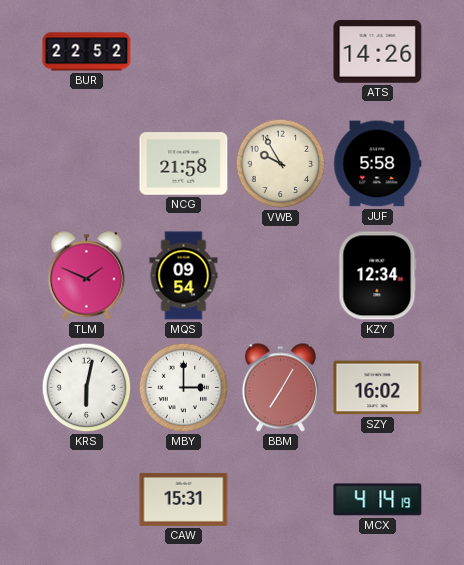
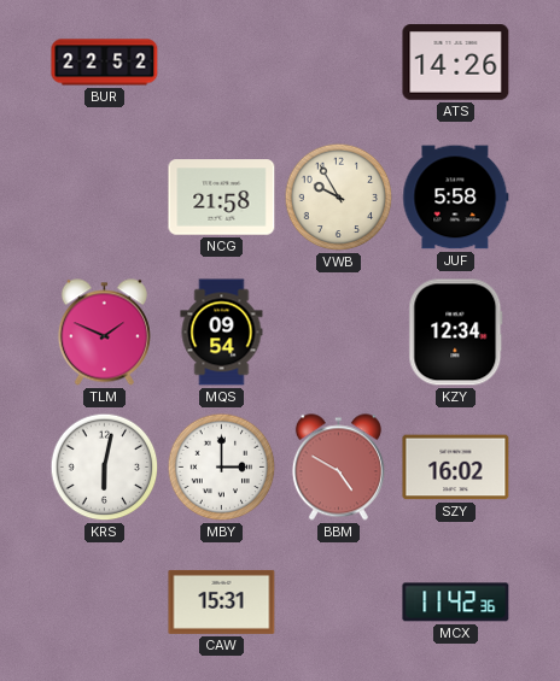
BBM: 7:05 -> 4:50
MCX: 4:14 -> 11:42
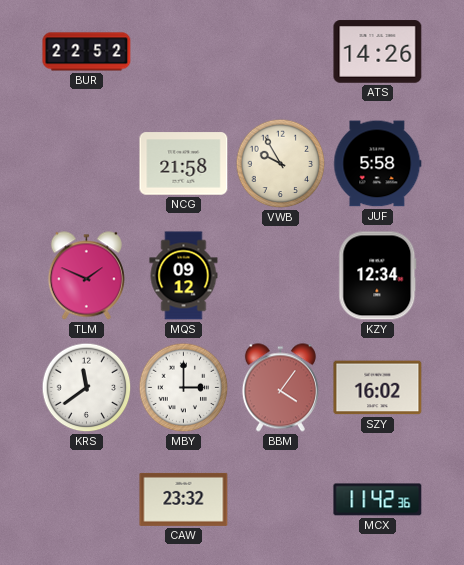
MQS: 09:54 -> 09:12
KRS: 6:02 -> 11:39
BBM: 4:50 -> 4:06
CAW: 15:31 -> 23:32
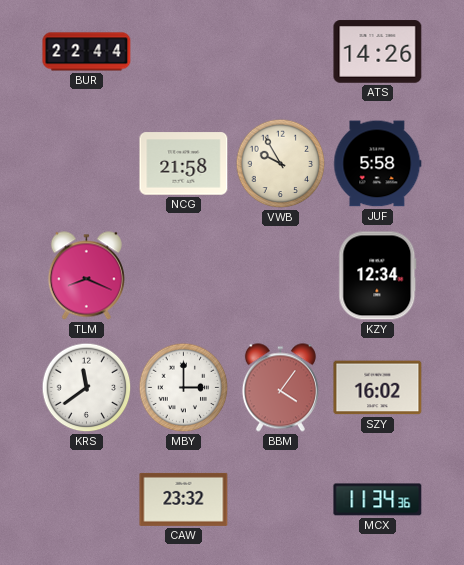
BUR: 22:52 -> 22:44
TLM: 1:49 -> 8:19
MQS: 09:12 -> none
MCX: 11:42 -> 11:34
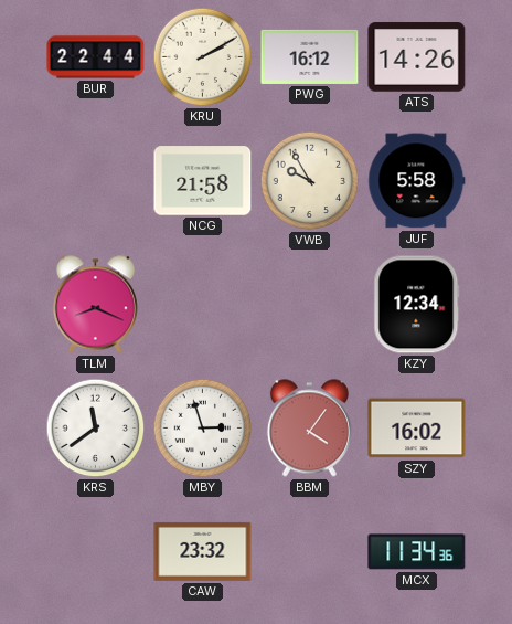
KRU: none -> 2:10
PWG: none -> 16:12
MBY: 3:00 -> 2:57
